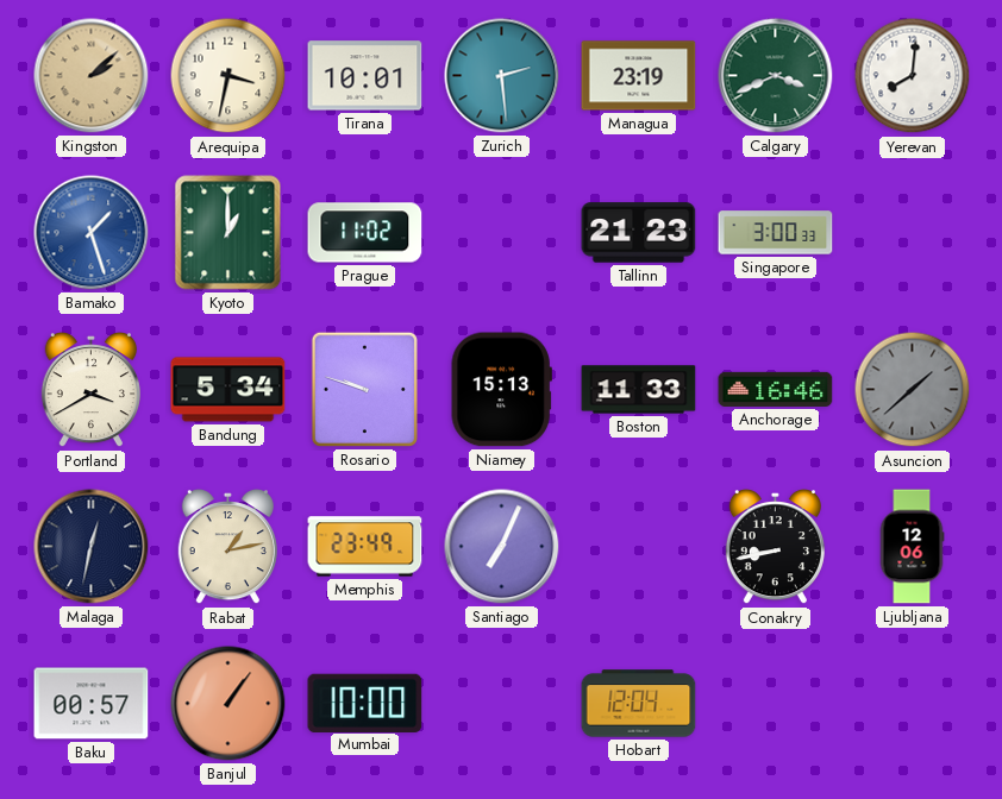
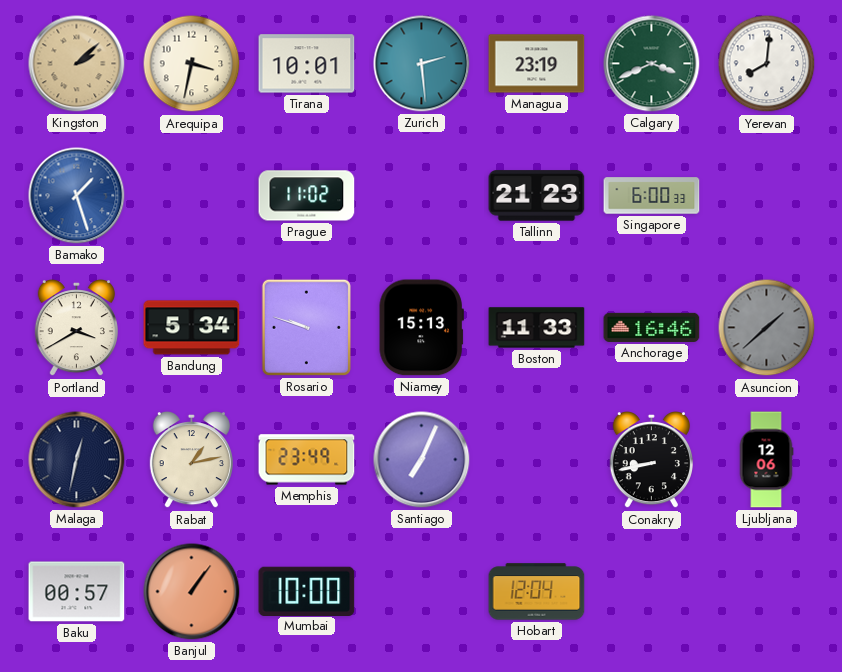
Kyoto: 1:00 -> none
Singapore: 3:00 -> 6:00
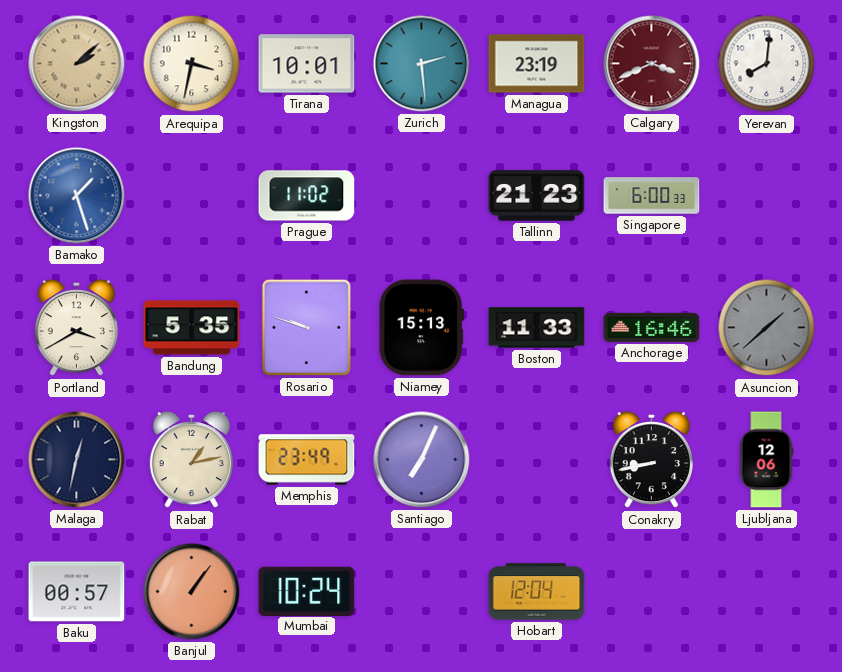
Calgary dial: green -> burgundy
Bandung: 5:34 -> 5:35
Mumbai: 10:00 -> 10:24
